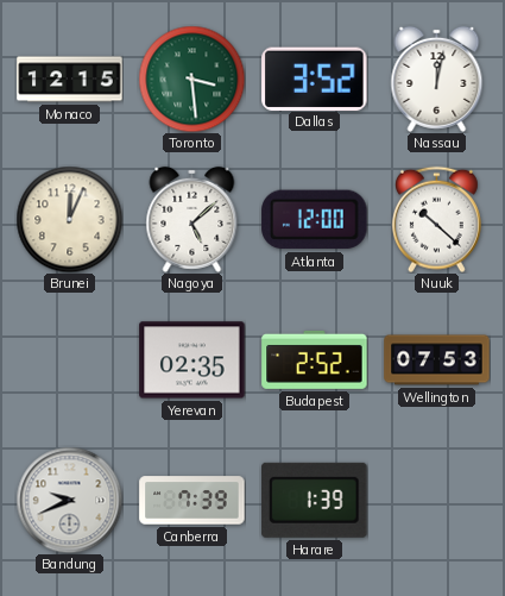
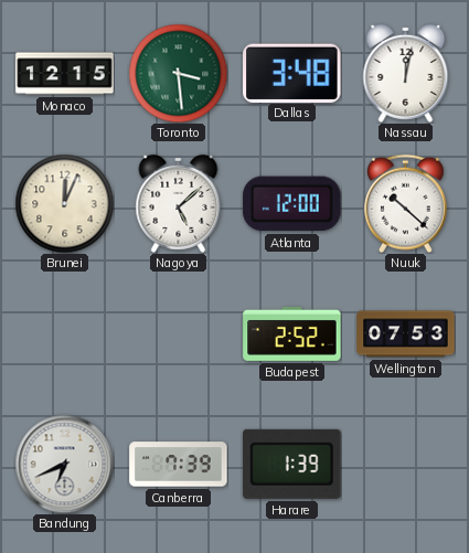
Dallas: 3:52 -> 3:48
Yerevan: 02:35 -> none
Bandung: 9:41 -> 6:41
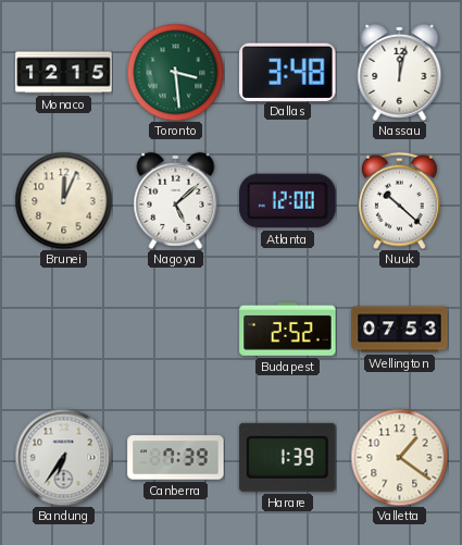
Bandung: 6:41 -> 6:36
Valletta: none -> 1:21
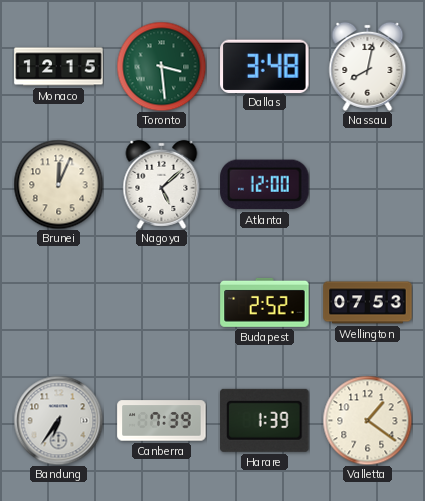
Nassau: 12:02 -> 8:02
Nuuk: 10:22 -> none
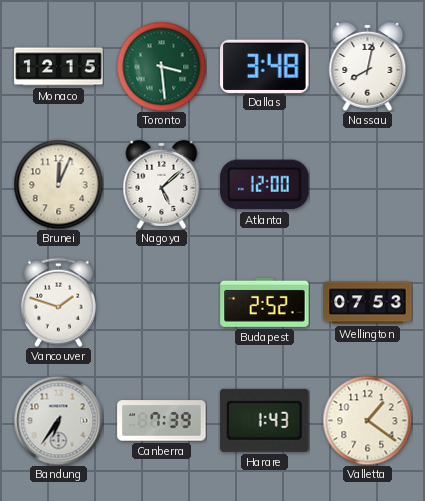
Vancouver: none -> 1:48
Harare: 1:39 -> 1:43
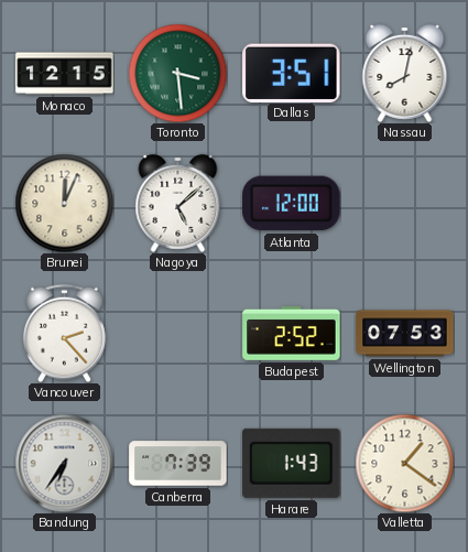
Dallas: 3:48 -> 3:51
Vancouver: 1:48 -> 2:23
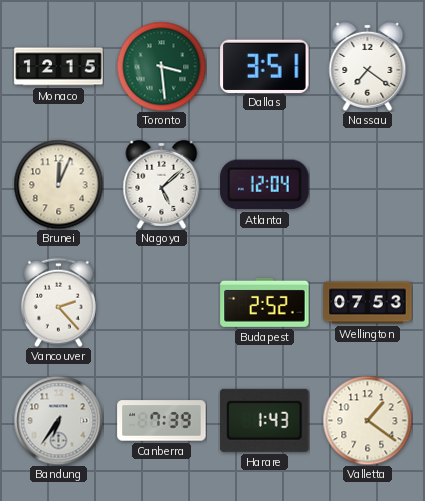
Nassau: 8:02 -> 7:21
Atlanta: 12:00 -> 12:04
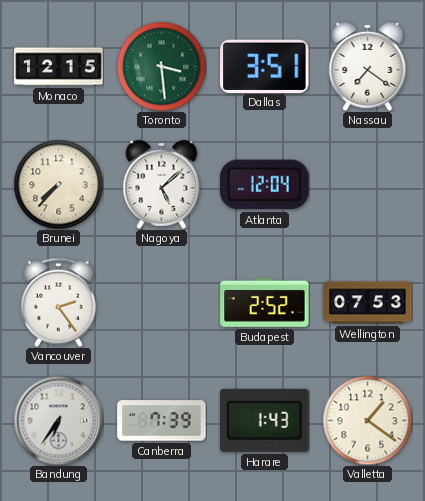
Brunei: 12:04 -> 7:37
Vancouver: 2:23 -> 2:24
